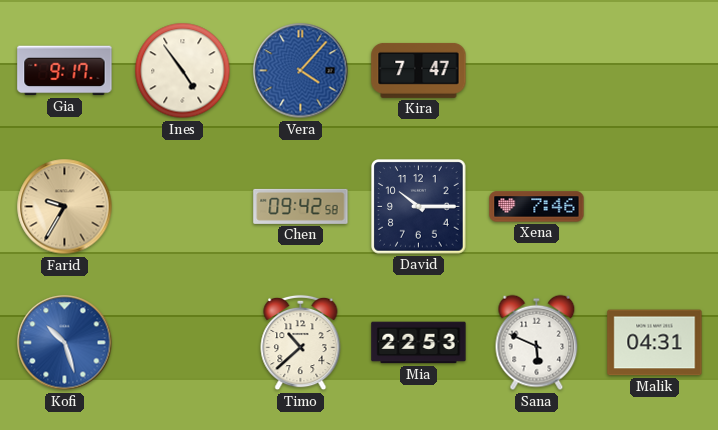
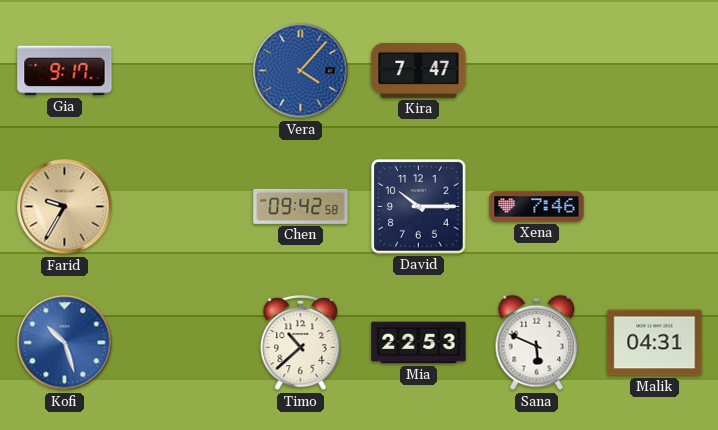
Ines: 4:54 -> none
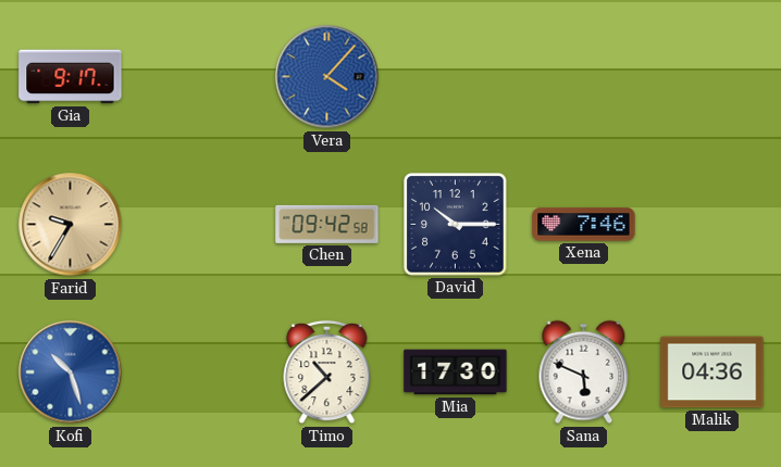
Kira: 7:47 -> none
Mia: 22:53 -> 17:30
Malik: 04:31 -> 04:36
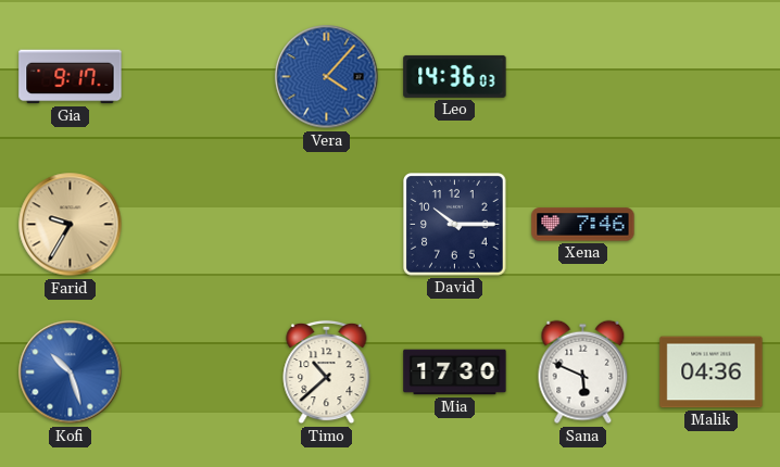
Leo: none -> 14:36
Chen: 09:42 -> none
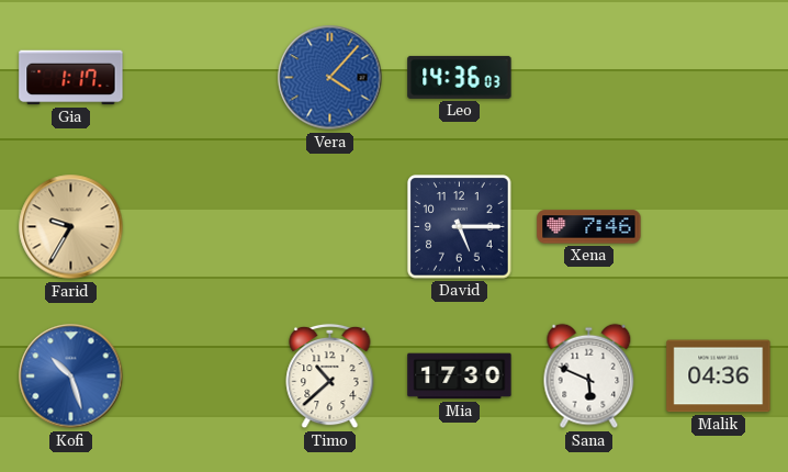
Gia: 9:17 -> 1:17
David: 10:15 -> 5:15
